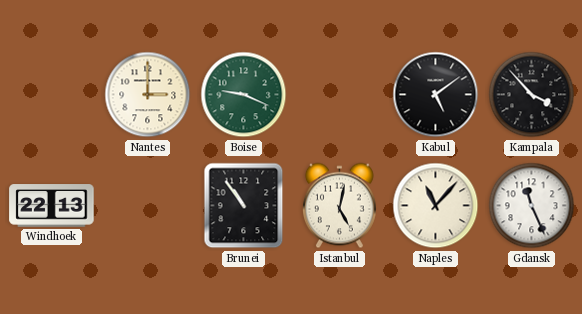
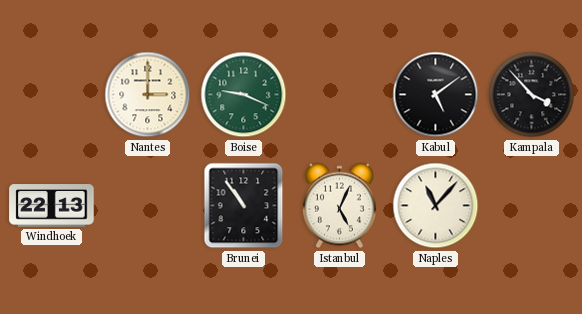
Istanbul: 5:02 -> 5:04
Gdansk: 11:26 -> none
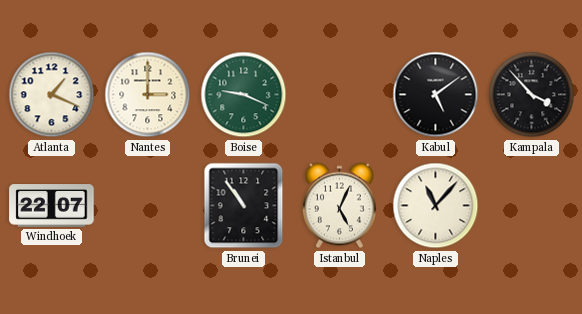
Atlanta: none -> 1:19
Windhoek: 22:13 -> 22:07
